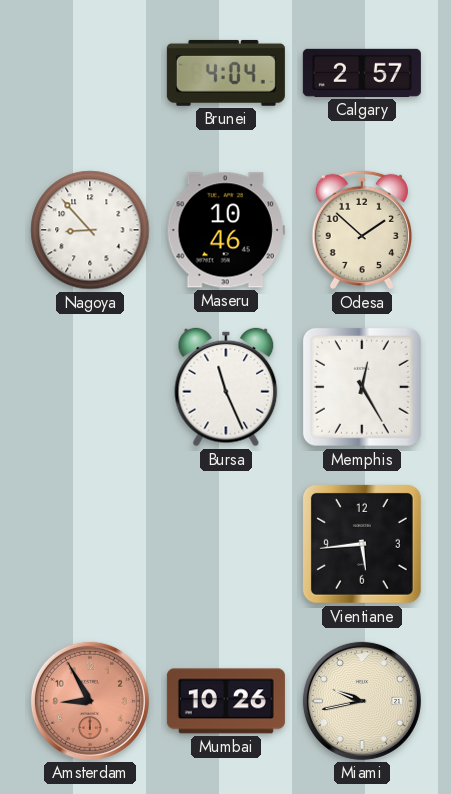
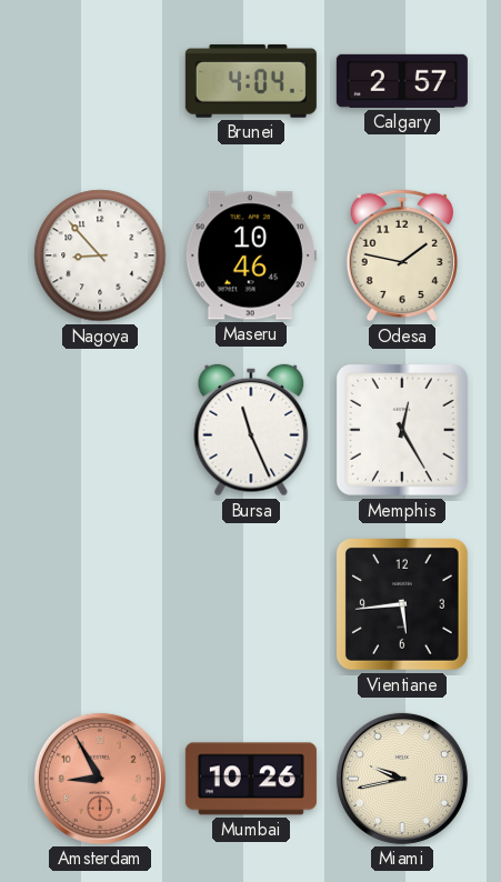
Odesa: 1:52 -> 1:47
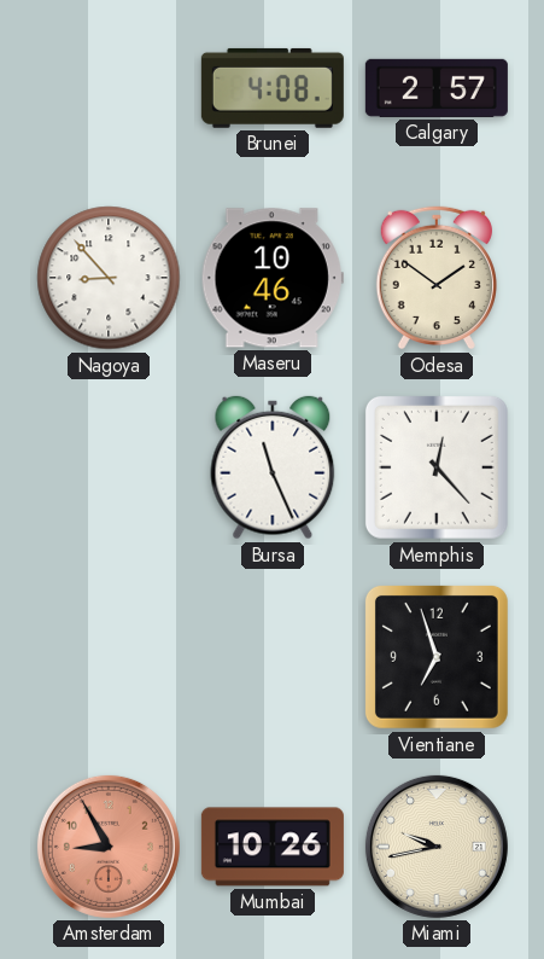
Brunei: 4:04 -> 4:08
Odesa: 1:47 -> 1:51
Memphis: 12:25 -> 12:23
Vientiane: 5:44 -> 6:57
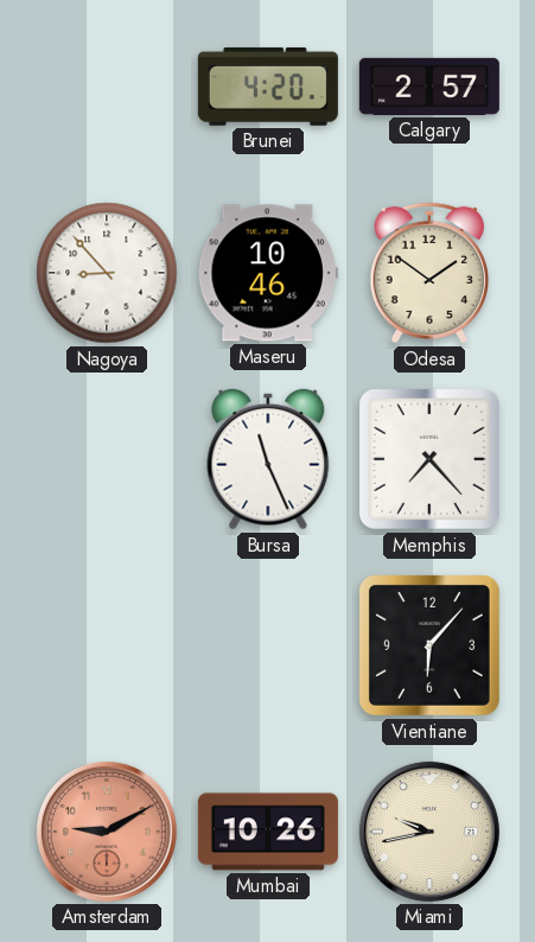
Brunei: 4:08 -> 4:20
Memphis: 12:23 -> 7:23
Vientiane: 6:57 -> 6:07
Amsterdam: 8:55 -> 9:10
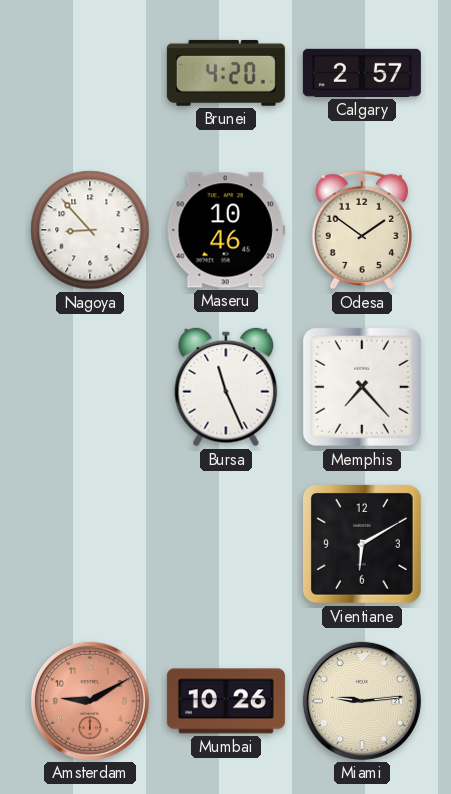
Vientiane: 6:07 -> 6:10
Miami: 9:43 -> 9:14
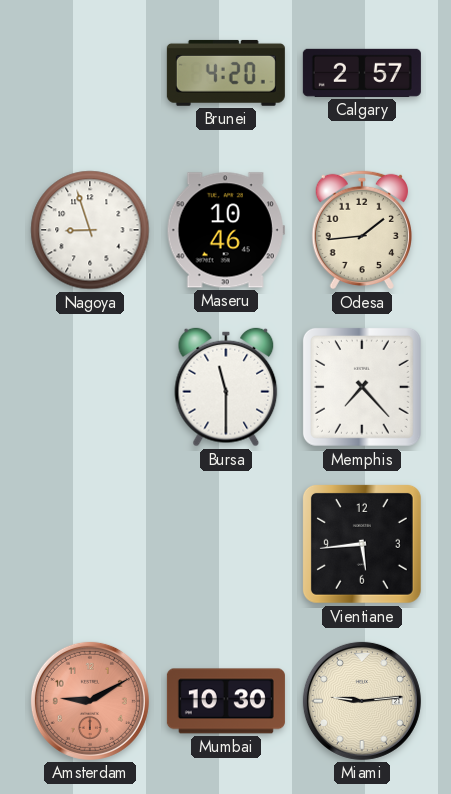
Nagoya: 8:53 -> 8:57
Odesa: 1:51 -> 1:44
Bursa: 11:26 -> 11:30
Vientiane: 6:10 -> 5:44
Mumbai: 10:26 -> 10:30
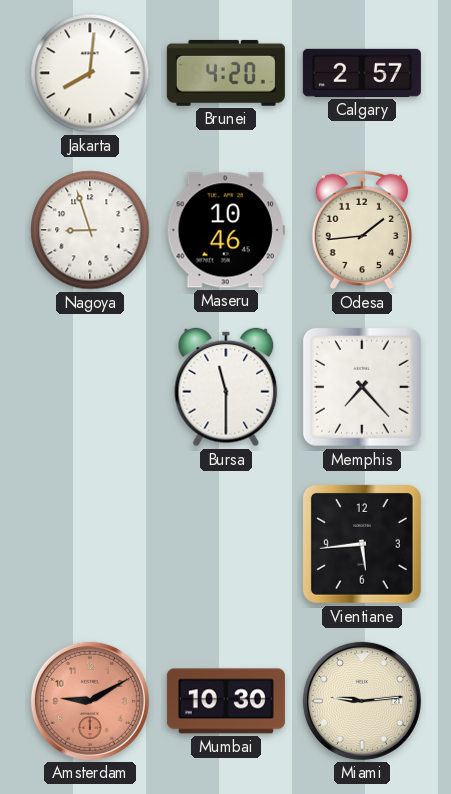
Jakarta: none -> 8:01
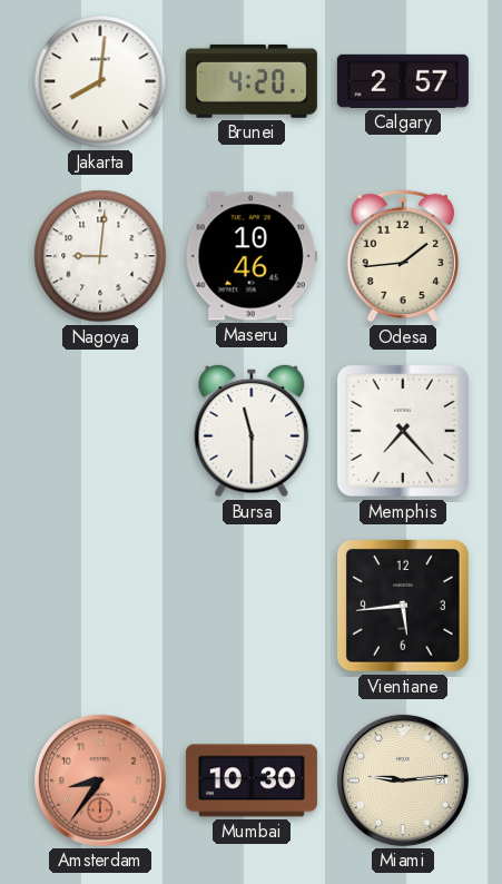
Nagoya: 8:57 -> 9:01
Amsterdam: 9:10 -> 8:36
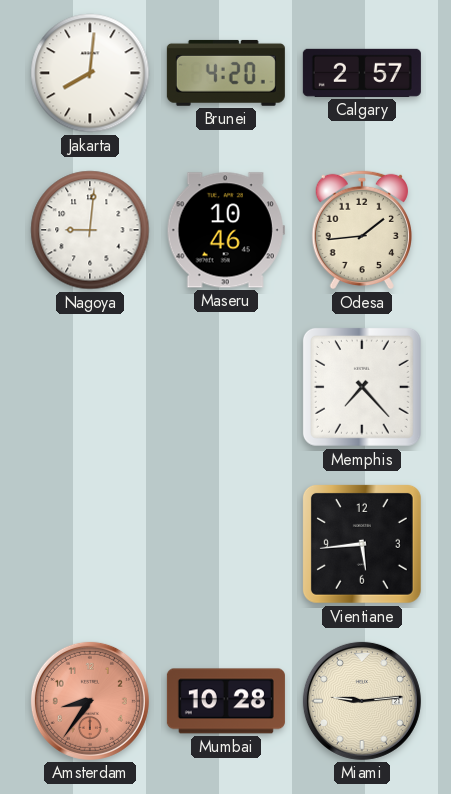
Bursa: 11:30 -> none
Mumbai: 10:30 -> 10:28
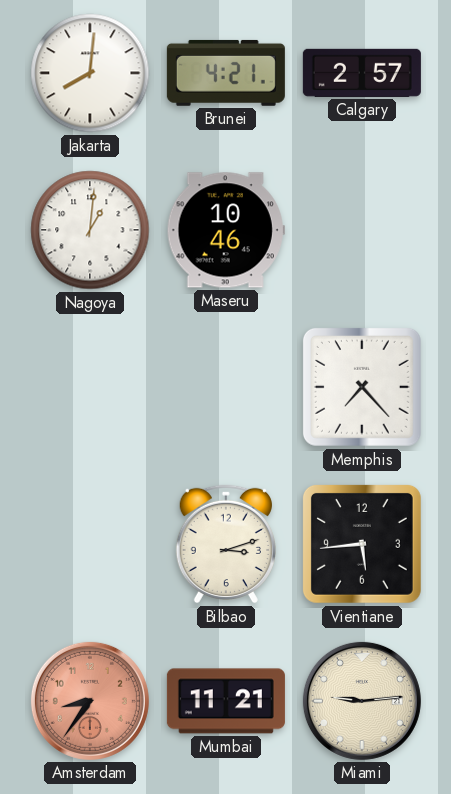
Brunei: 4:20 -> 4:21
Nagoya: 9:01 -> 1:01
Odesa: 1:44 -> none
Bilbao: none -> 3:12
Mumbai: 10:28 -> 11:21
